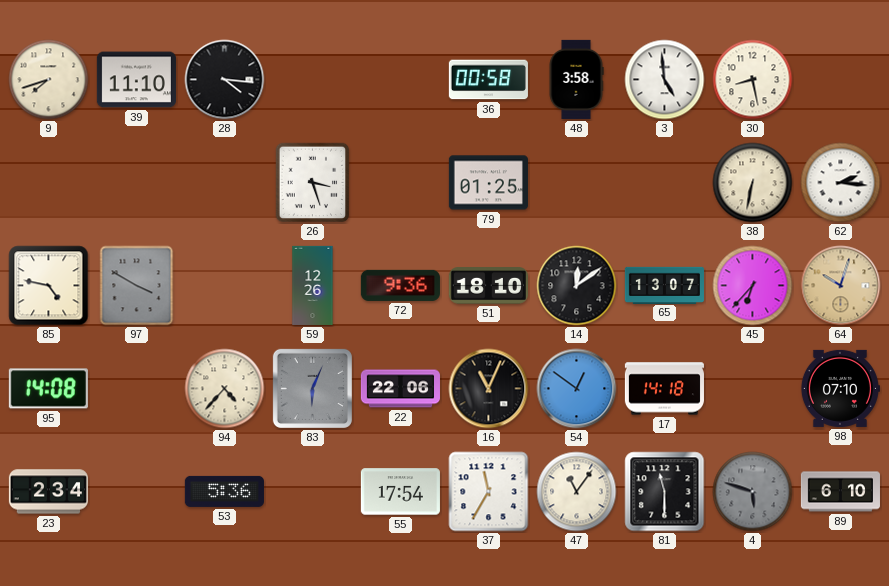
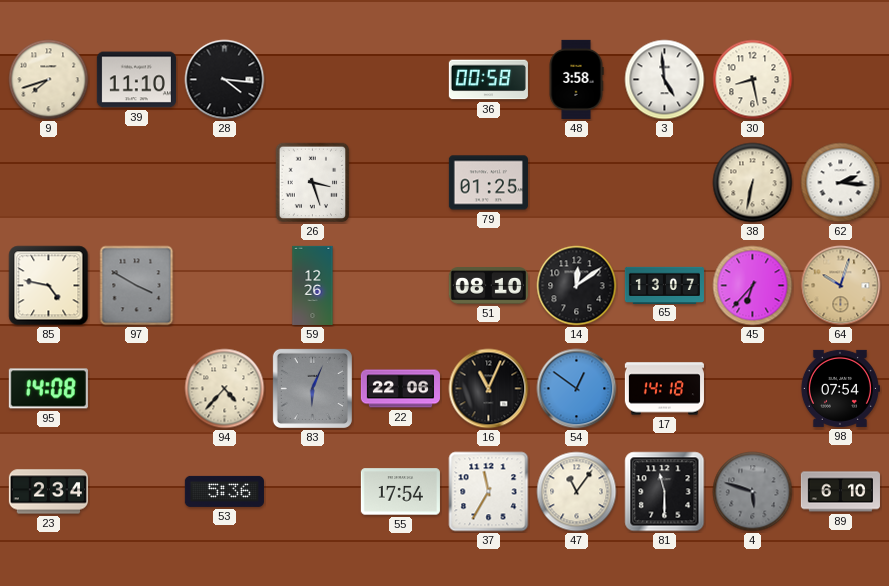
72: 9:36 -> none
51: 18:10 -> 08:10
98: 07:10 -> 07:54
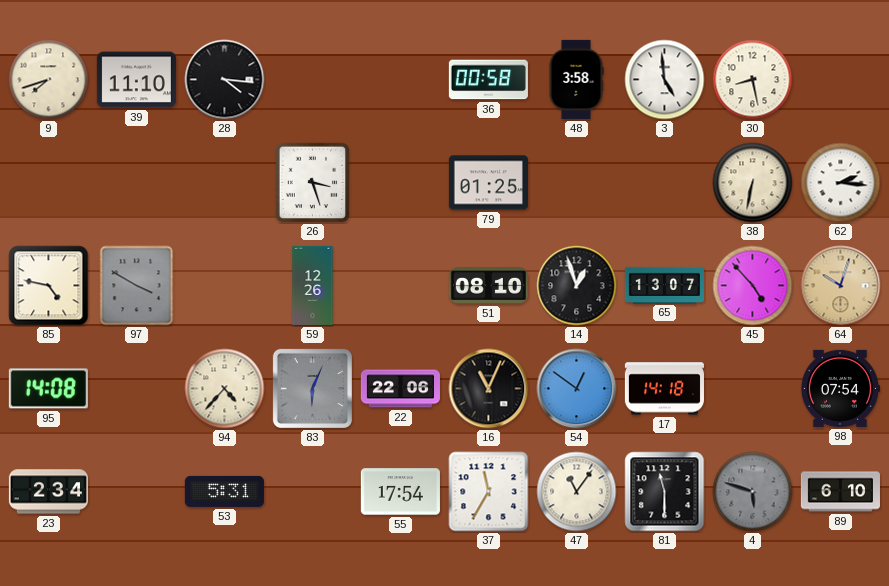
14: 12:09 -> 12:57
45: 6:37 -> 4:53
53: 5:36 -> 5:31
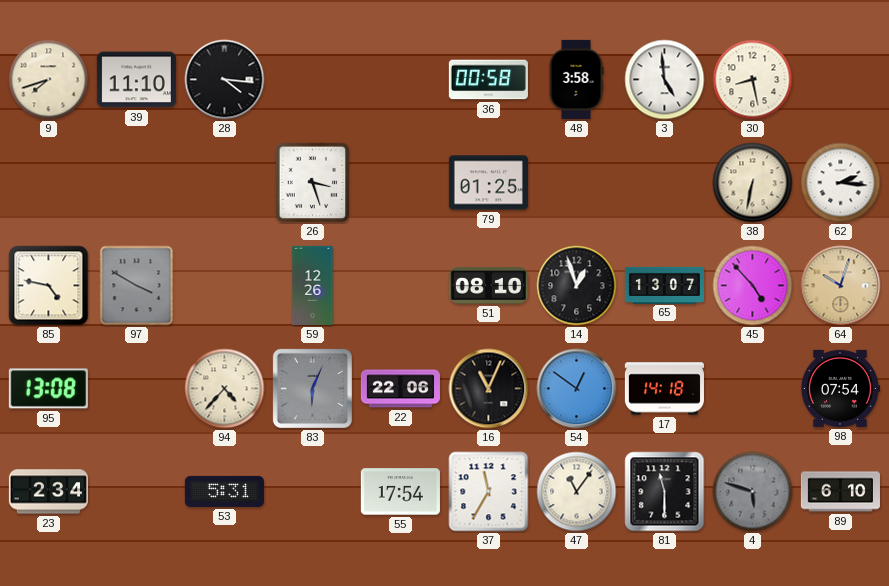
95: 14:08 -> 13:08
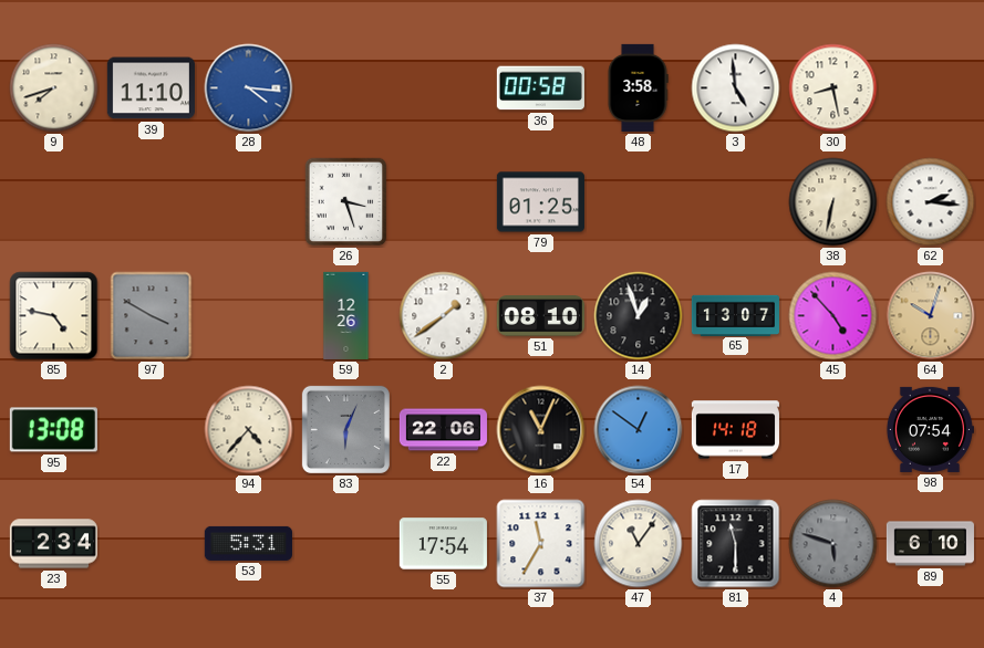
28 dial: black -> blue
2: none -> 1:39
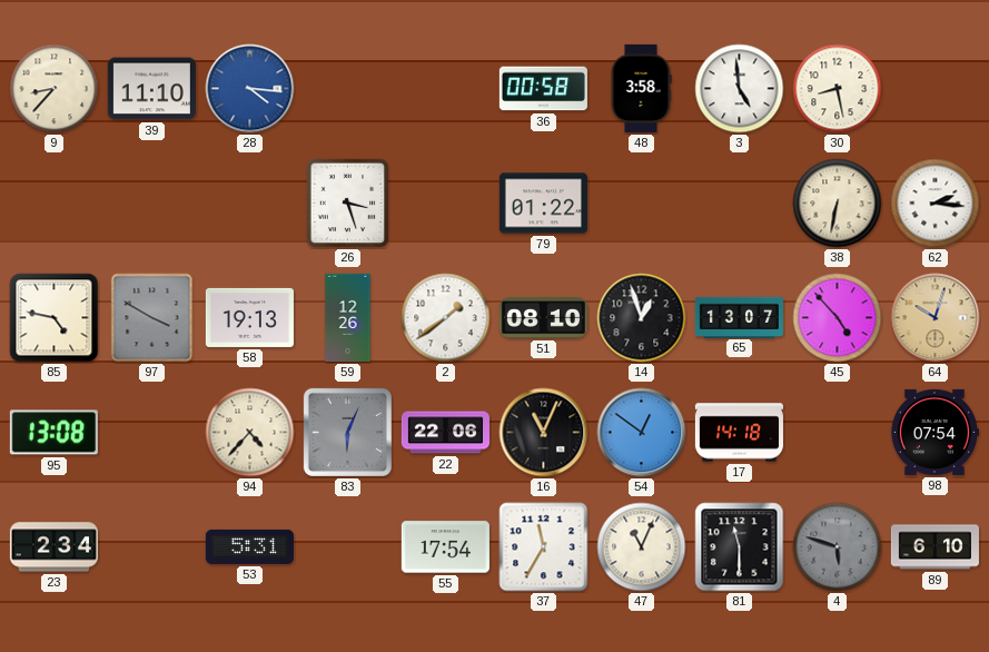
9: 7:42 -> 8:37
79: 01:25 -> 01:22
58: none -> 19:13
47: 11:06 -> 11:04
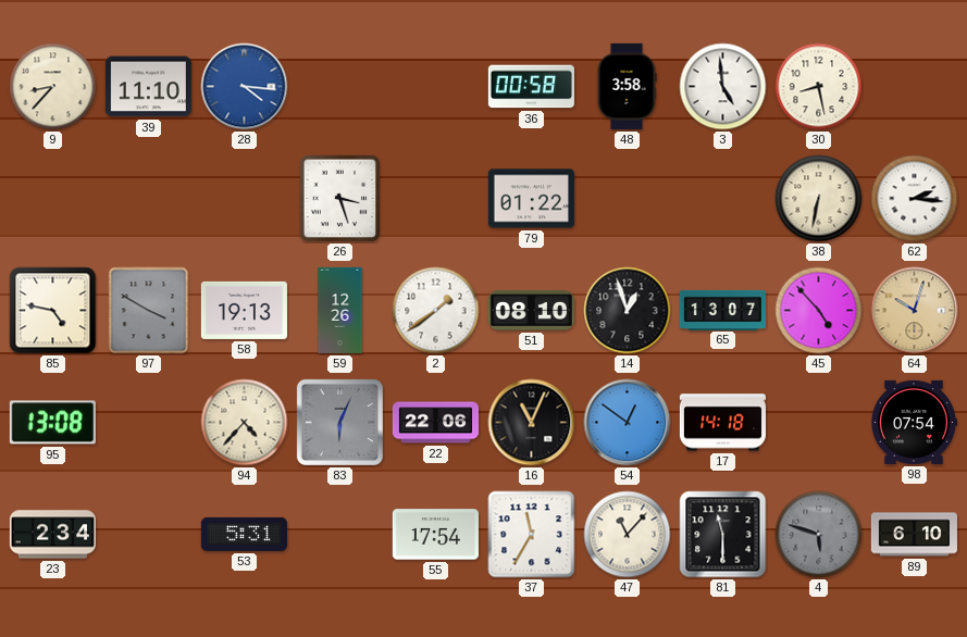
47: 11:04 -> 11:07
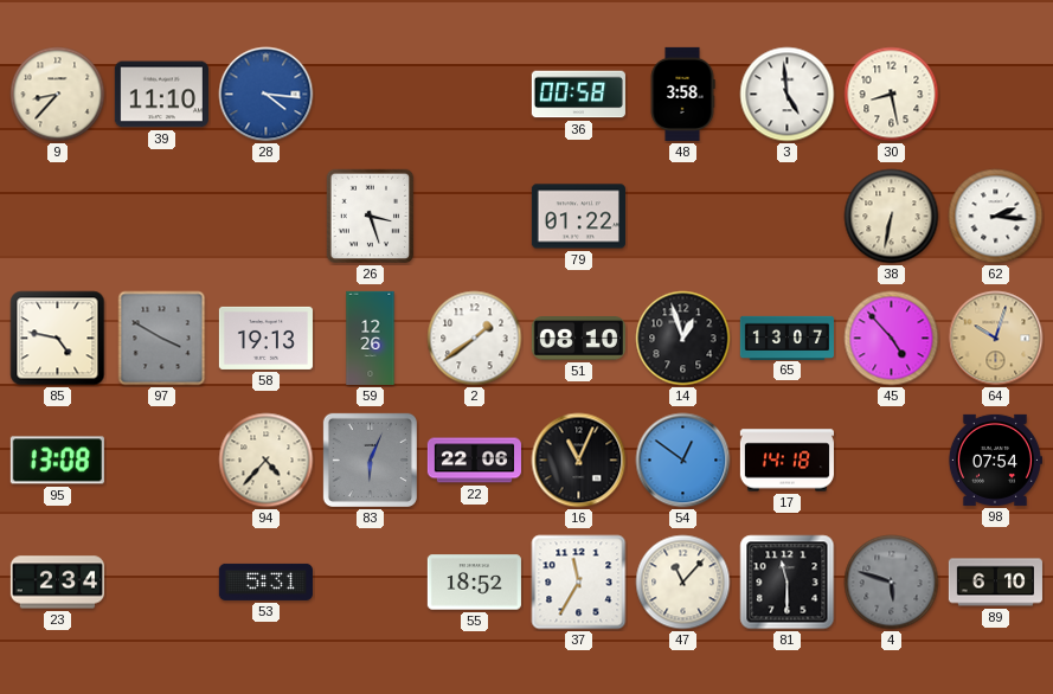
55: 17:54 -> 18:52
